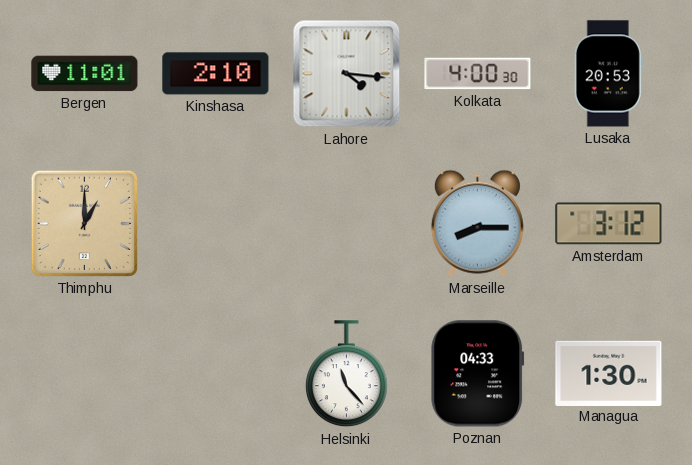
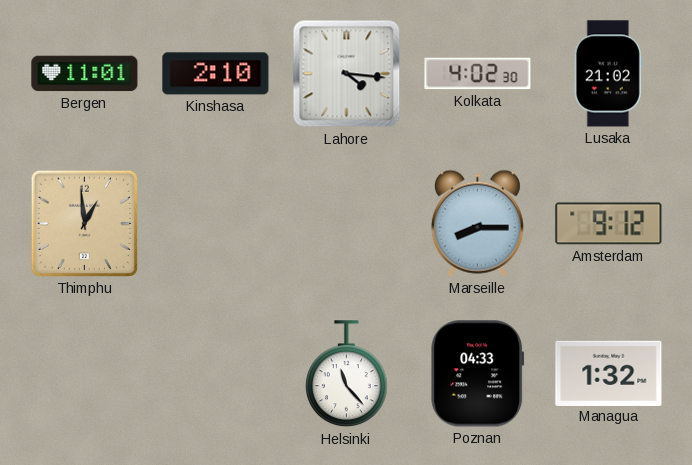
Kolkata: 4:00 -> 4:02
Lusaka: 20:53 -> 21:02
Thimphu: 1:00 -> 12:59
Amsterdam: 3:12 -> 9:12
Managua: 1:30 -> 1:32
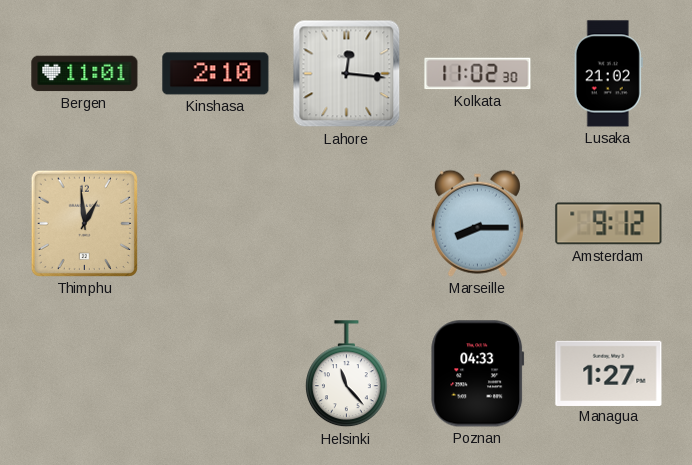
Lahore: 4:16 -> 12:16
Kolkata: 4:02 -> 11:02
Managua: 1:32 -> 1:27
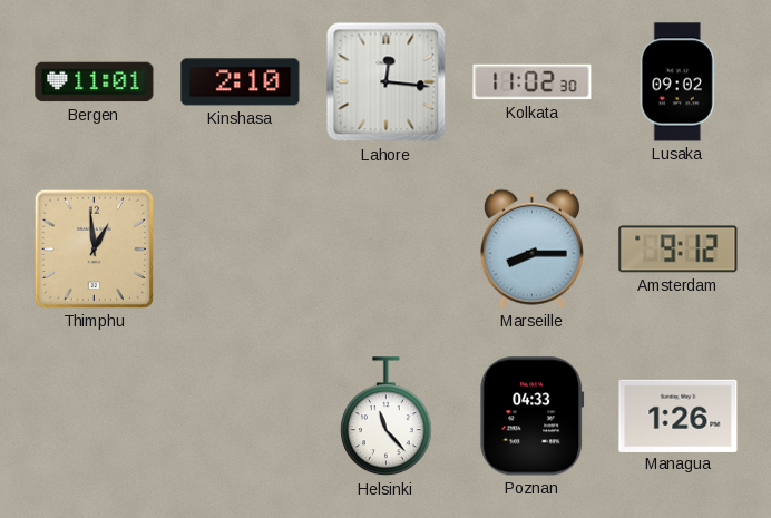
Lusaka: 21:02 -> 09:02
Managua: 1:27 -> 1:26
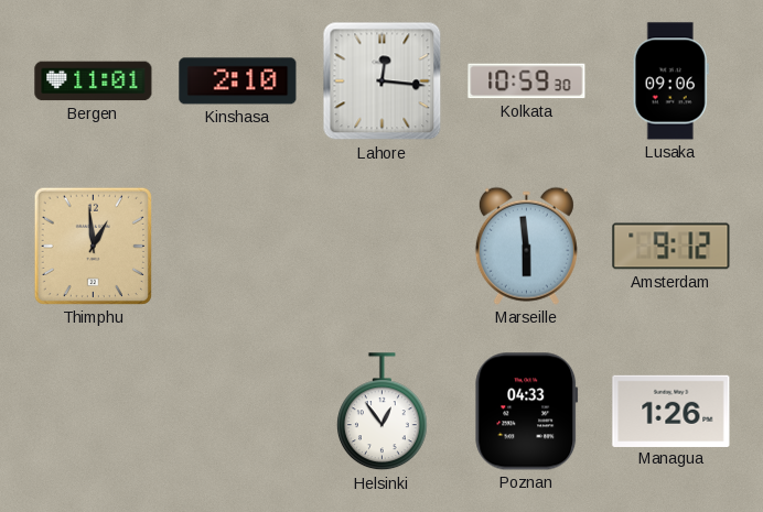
Kolkata: 11:02 -> 10:59
Lusaka: 09:02 -> 09:06
Marseille: 8:15 -> 5:59
Helsinki: 11:23 -> 12:54
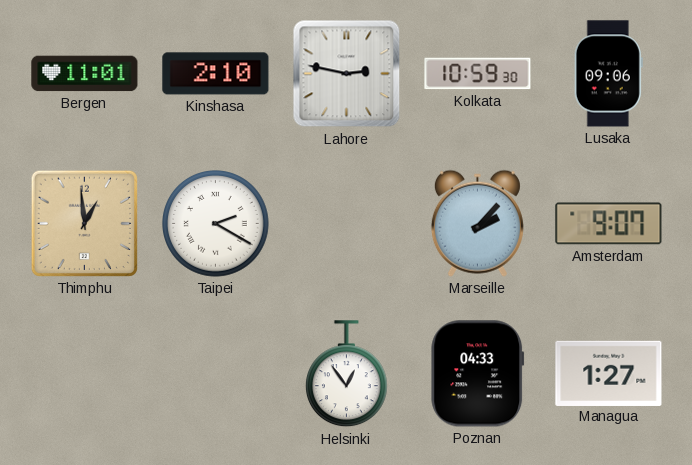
Lahore: 12:16 -> 2:47
Taipei: none -> 2:20
Marseille: 5:59 -> 2:07
Amsterdam: 9:12 -> 9:07
Managua: 1:26 -> 1:27
